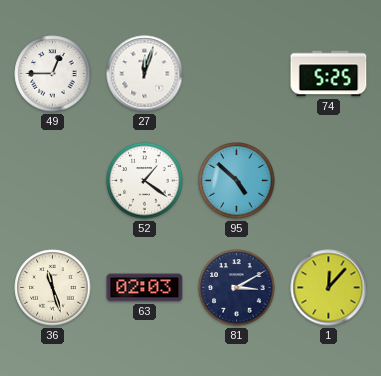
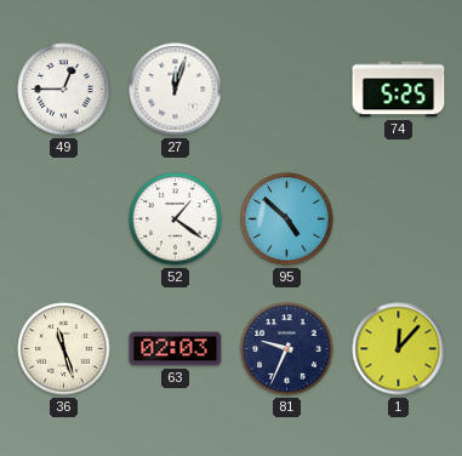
81: 3:10 -> 9:34
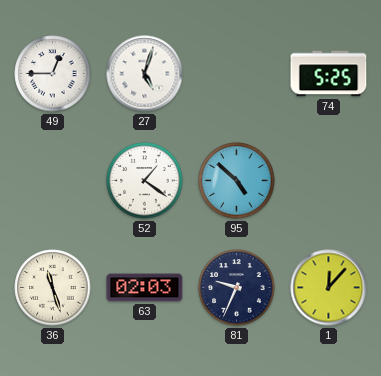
27: 12:03 -> 5:03
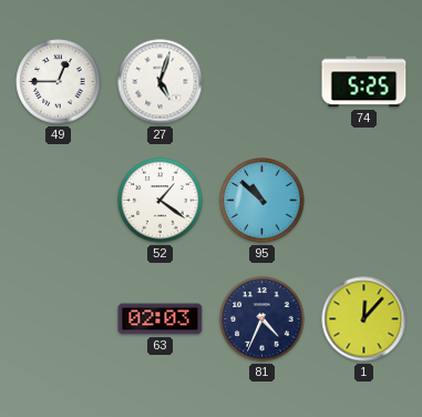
95: 4:52 -> 10:52
36: 11:27 -> none
81: 9:34 -> 4:34
